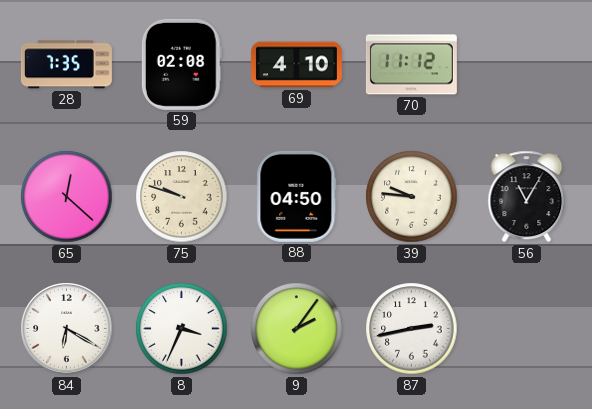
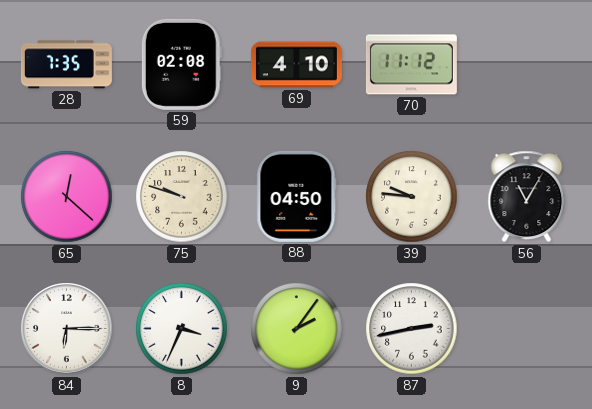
84: 6:20 -> 6:15
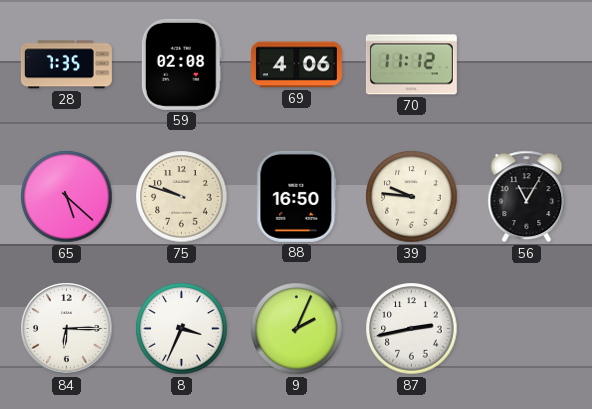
69: 4:10 -> 4:06
65: 12:22 -> 5:22
88: 04:50 -> 16:50
9: 2:06 -> 2:04
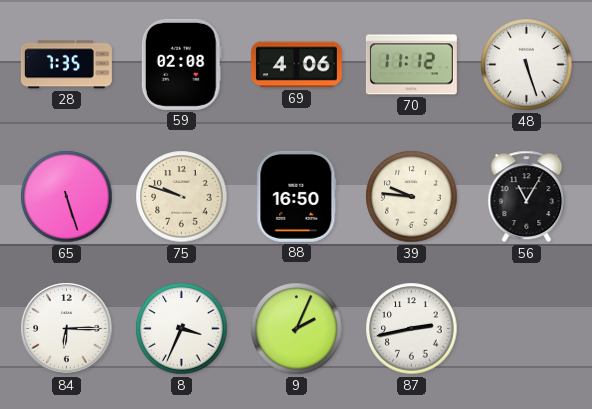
48: none -> 5:27
65: 5:22 -> 5:27
